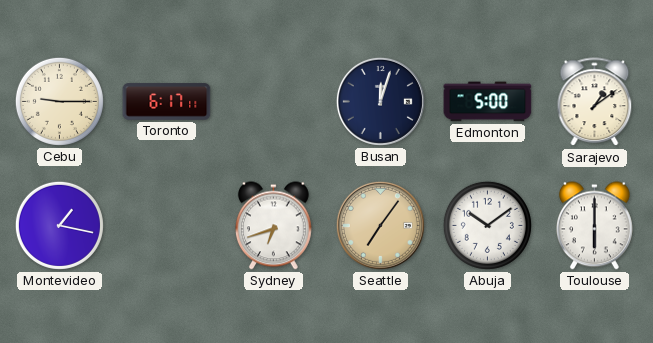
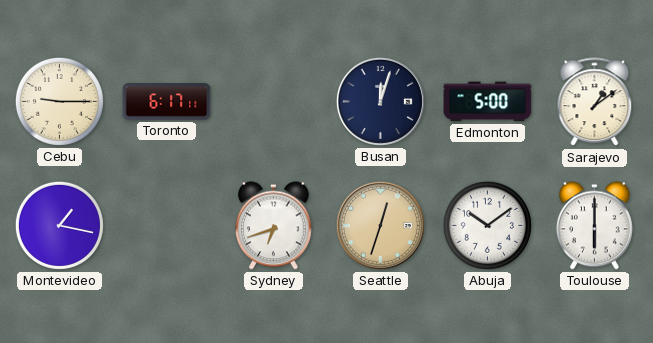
Seattle: 7:06 -> 12:33
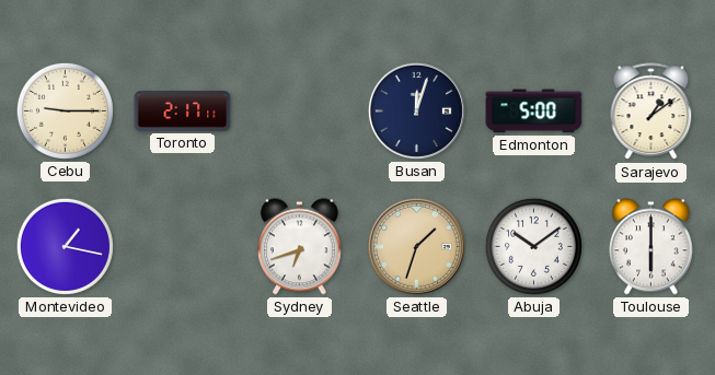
Toronto: 6:17 -> 2:17
Seattle: 12:33 -> 1:33
